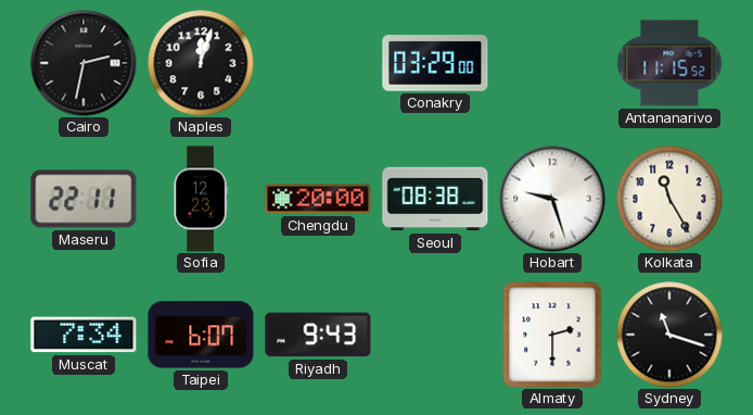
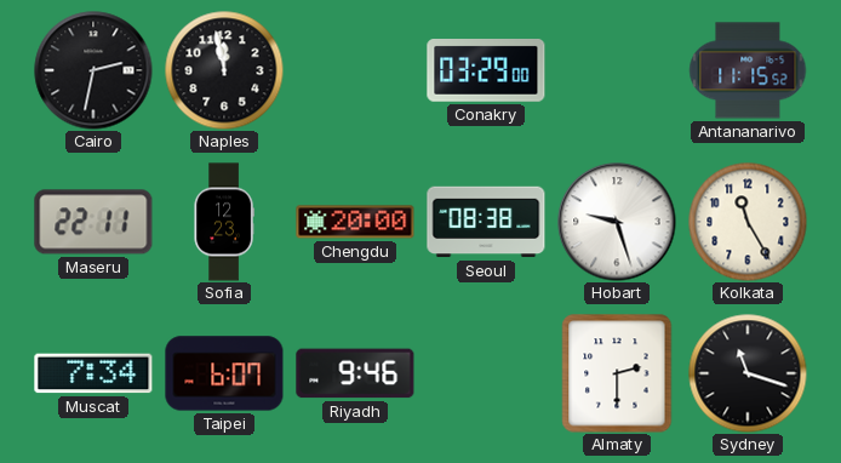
Naples: 12:03 -> 11:58
Riyadh: 9:43 -> 9:46
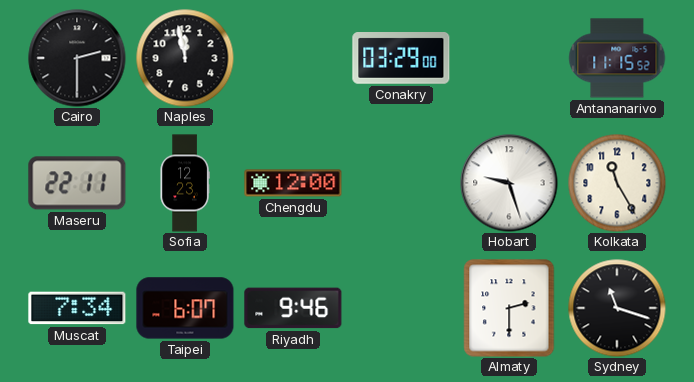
Cairo: 2:32 -> 2:30
Chengdu: 20:00 -> 12:00
Seoul: 08:38 -> none
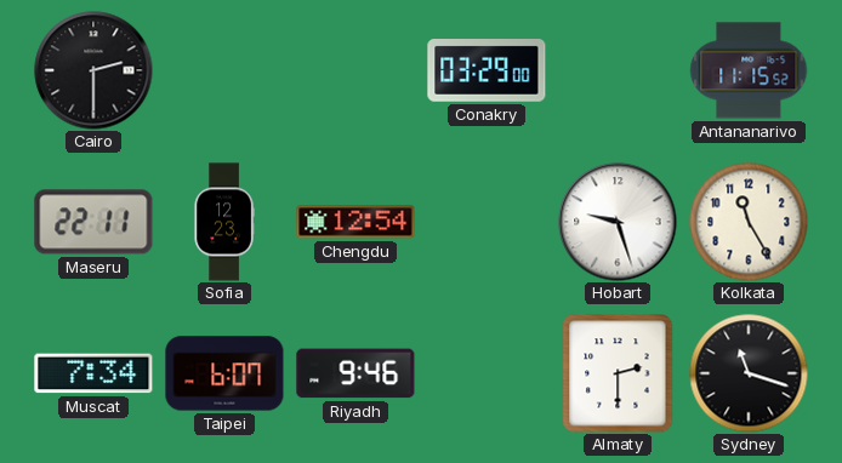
Naples: 11:58 -> none
Chengdu: 12:00 -> 12:54
